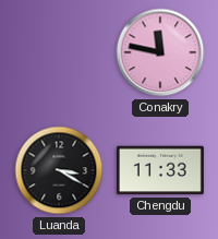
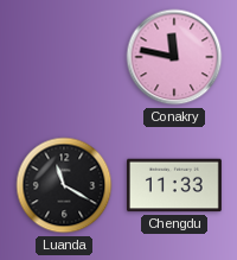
Luanda: 3:20 -> 11:20
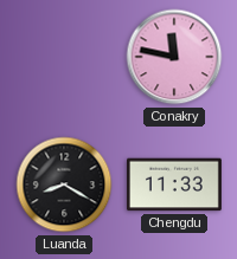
Luanda: 11:20 -> 8:20
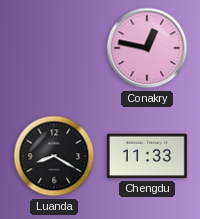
Conakry: 11:47 -> 12:47
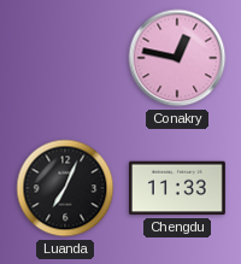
Luanda: 8:20 -> 7:04
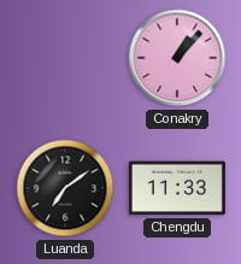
Conakry: 12:47 -> 1:07
Luanda: 7:04 -> 7:09
